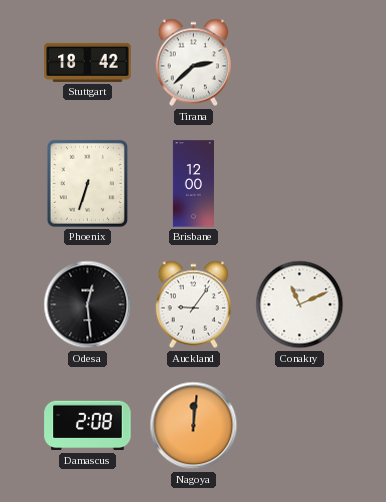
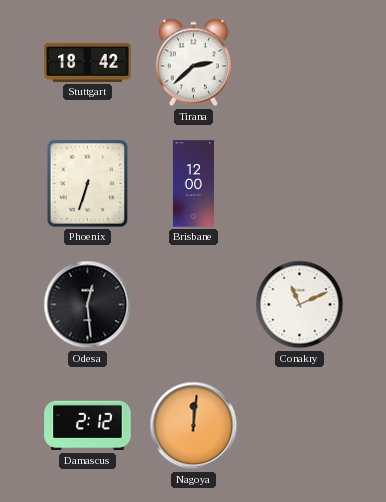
Auckland: 9:06 -> none
Damascus: 2:08 -> 2:12
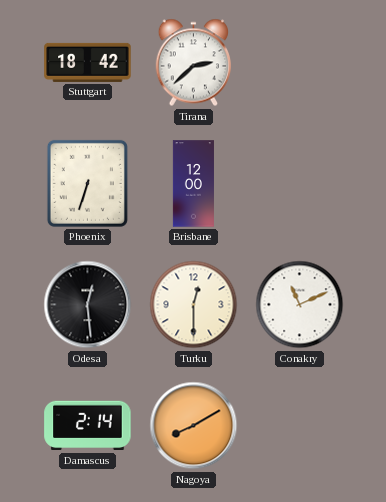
Turku: none -> 12:30
Damascus: 2:12 -> 2:14
Nagoya: 12:01 -> 8:10
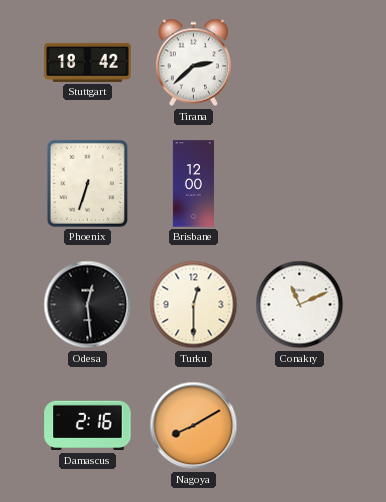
Damascus: 2:14 -> 2:16
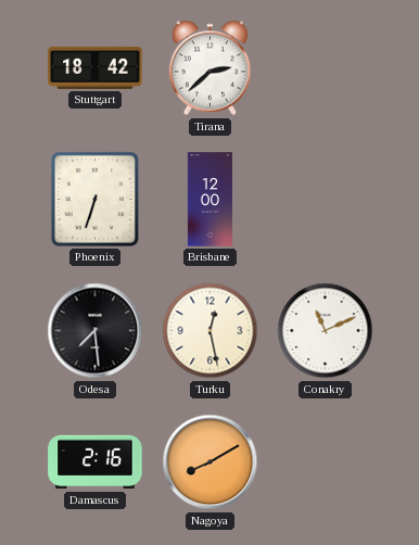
Odesa: 12:29 -> 7:29
Turku: 12:30 -> 12:28
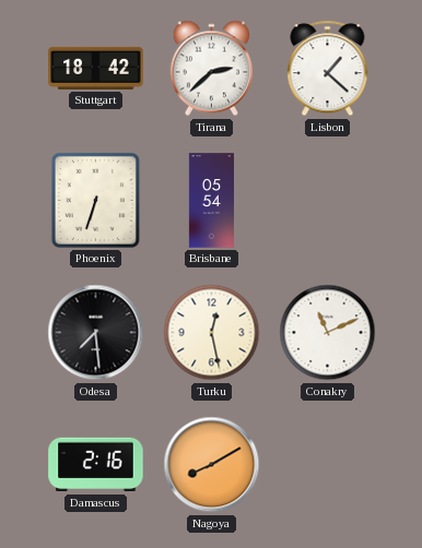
Lisbon: none -> 1:22
Brisbane: 12:00 -> 05:54
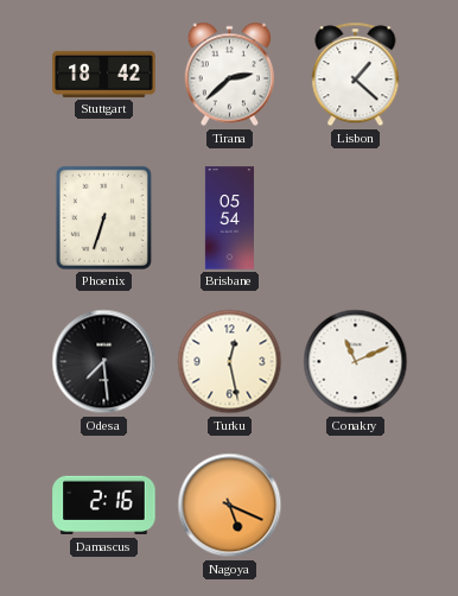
Nagoya: 8:10 -> 5:19
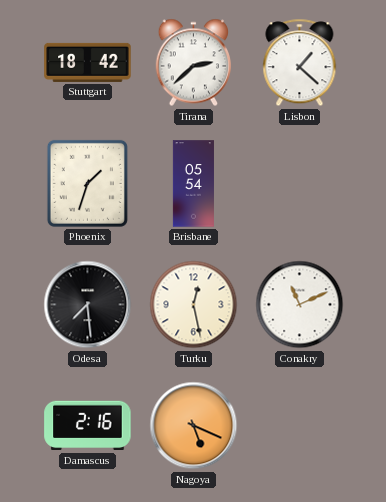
Phoenix: 6:33 -> 1:33
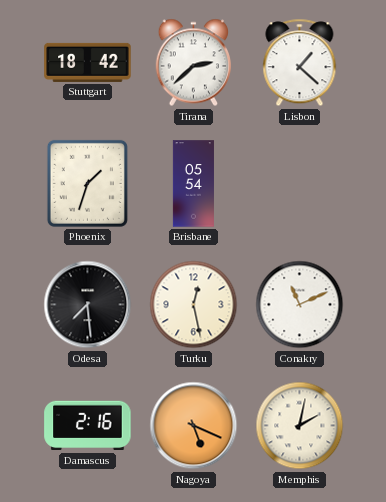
Memphis: none -> 2:02
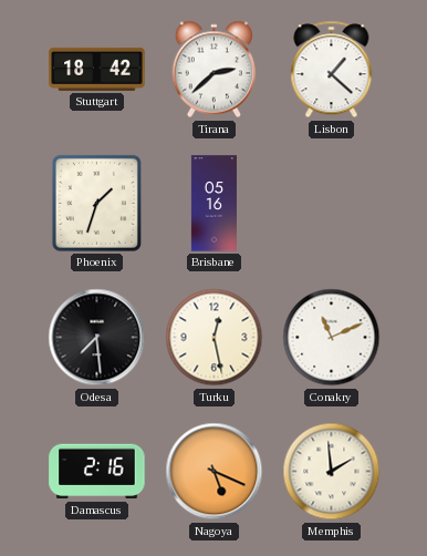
Brisbane: 05:54 -> 05:16
Memphis: 2:02 -> 1:59
